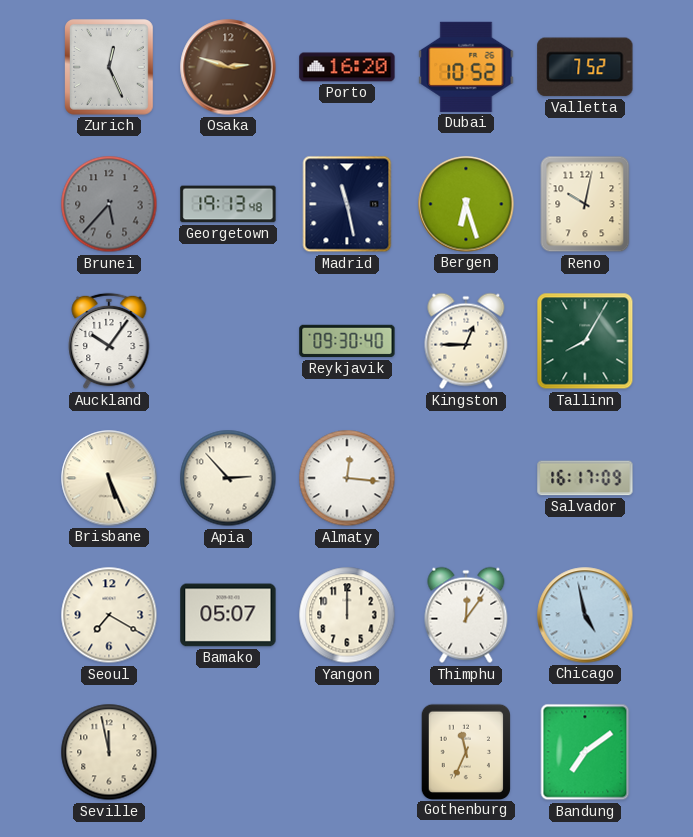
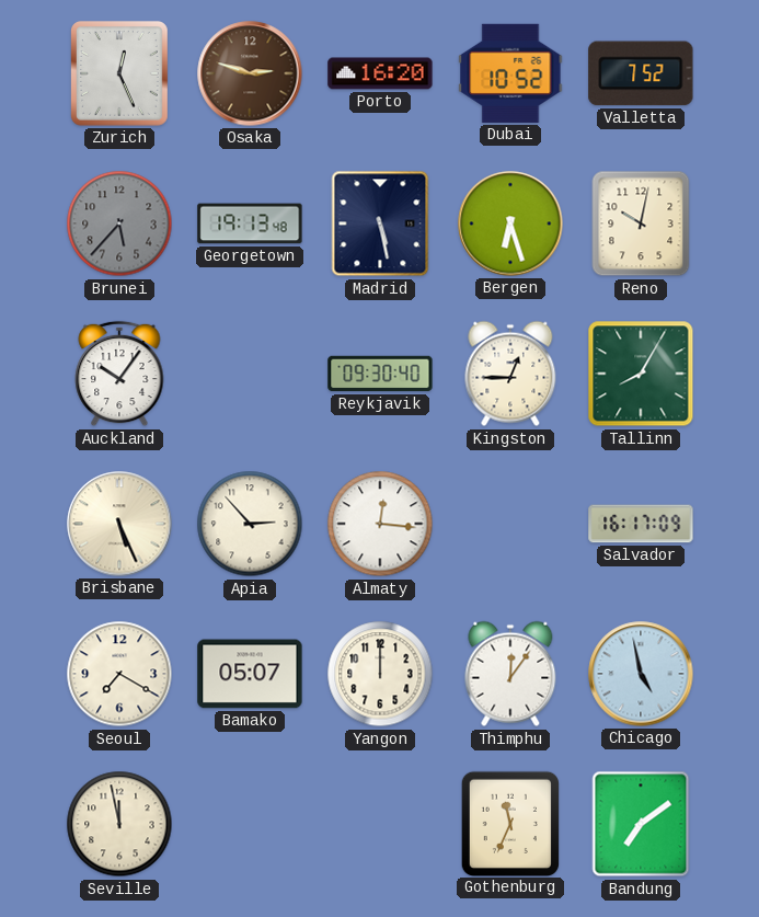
Madrid: 11:28 -> 5:28
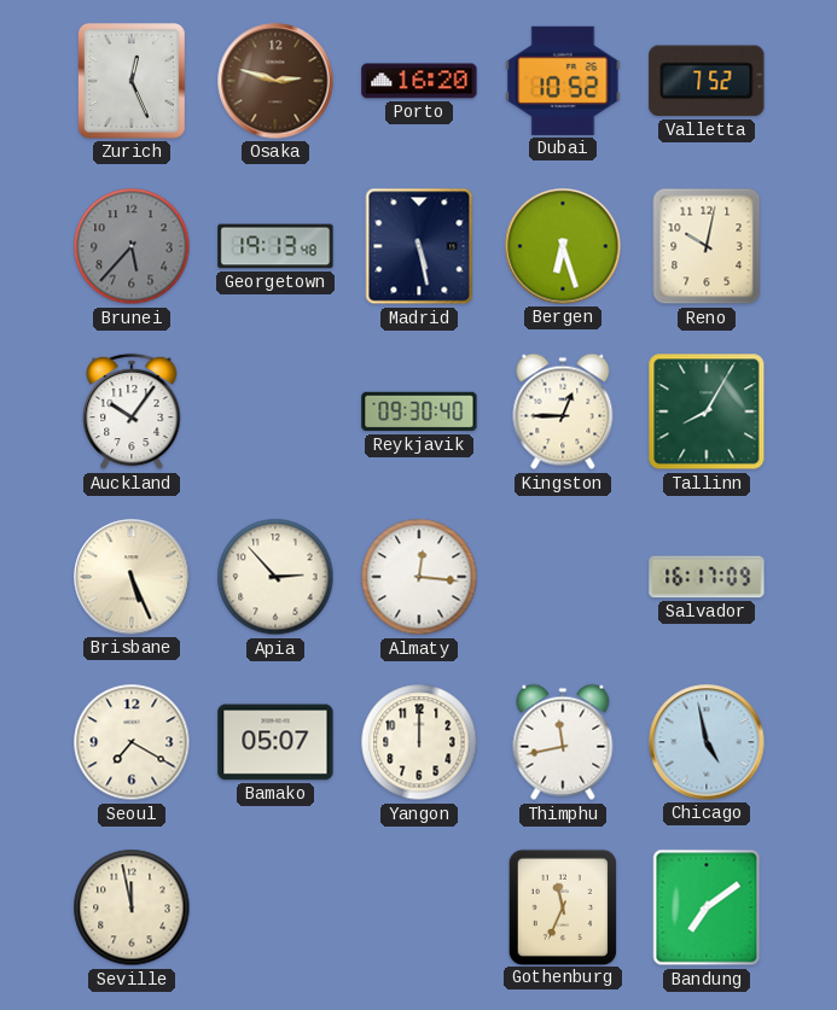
Thimphu: 12:06 -> 11:43
